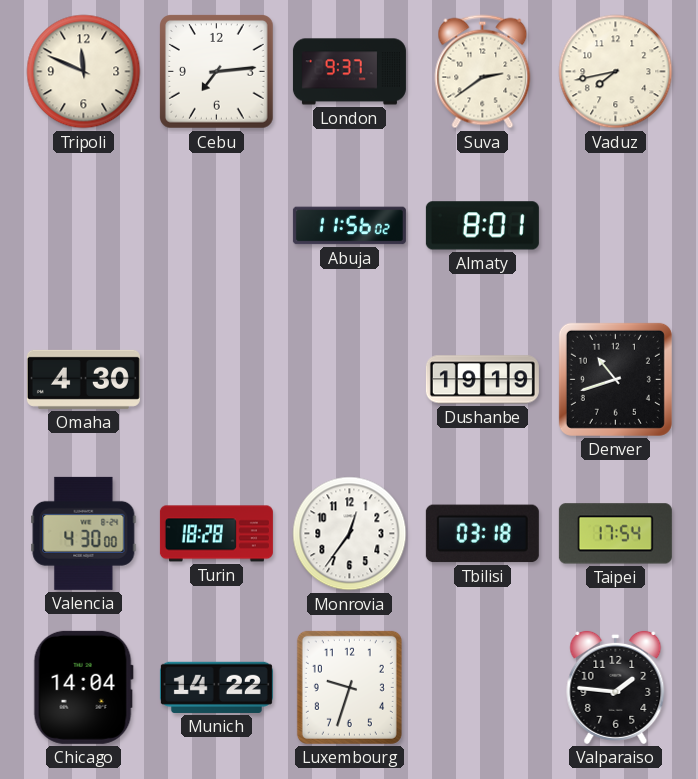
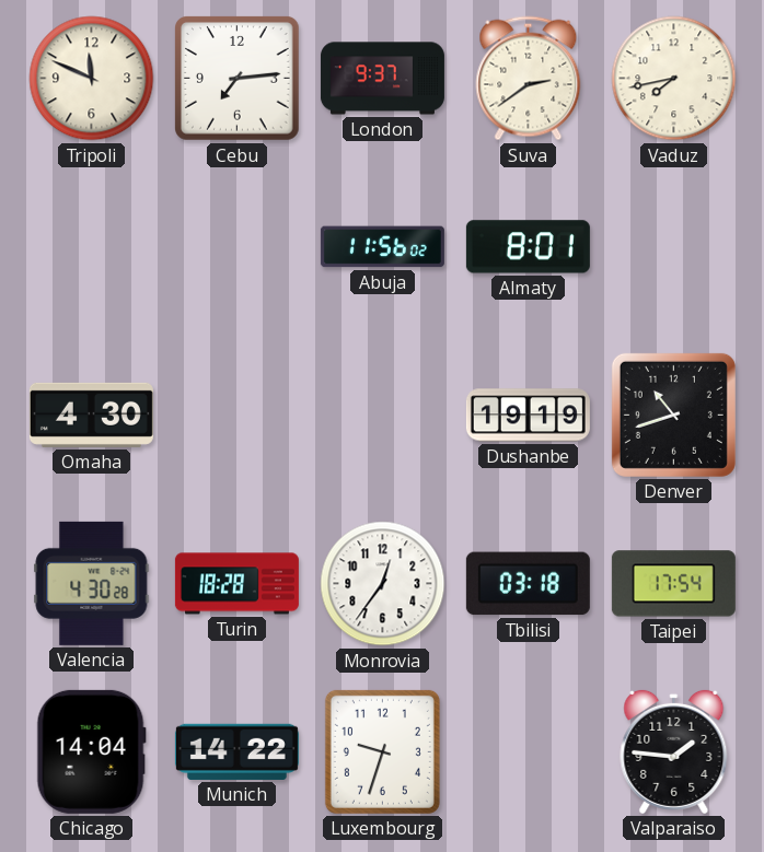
Valencia: 4:30:00 -> 4:30:28
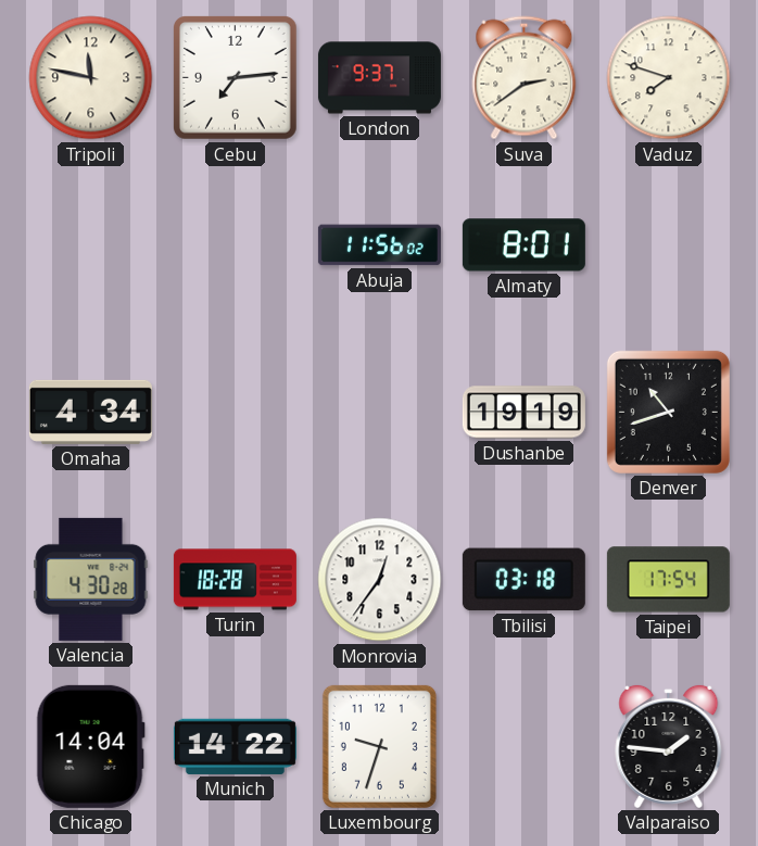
Tripoli: 11:49 -> 11:47
Vaduz: 7:43 -> 7:48
Omaha: 4:30 -> 4:34
